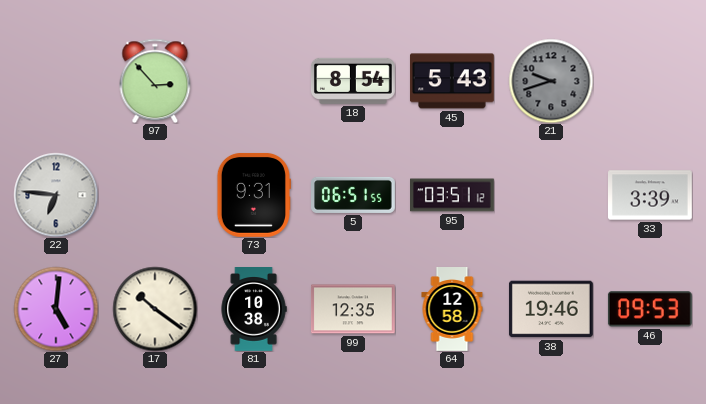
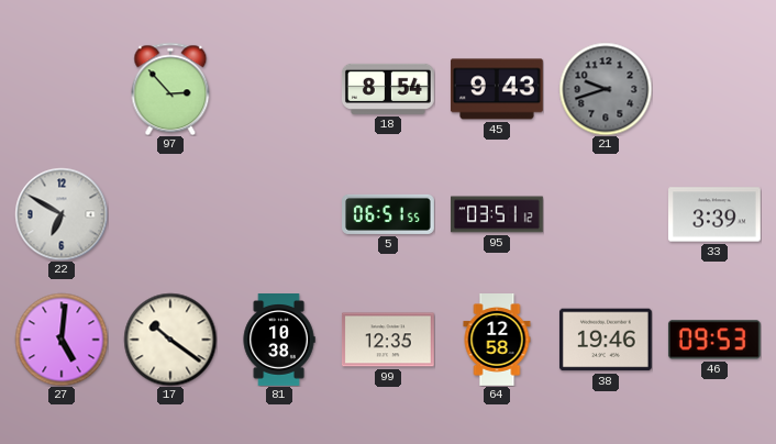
45: 5:43 -> 9:43
22: 6:46 -> 6:50
73: 9:31 -> none
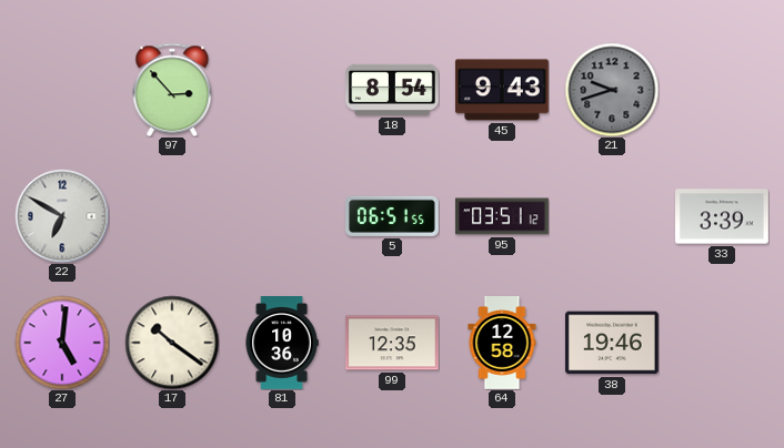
81: 10:38 -> 10:36
46: 09:53 -> none
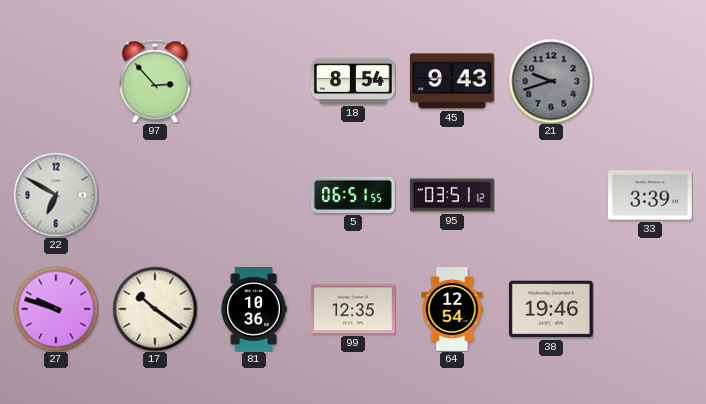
27: 5:01 -> 9:48
64: 12:58 -> 12:54
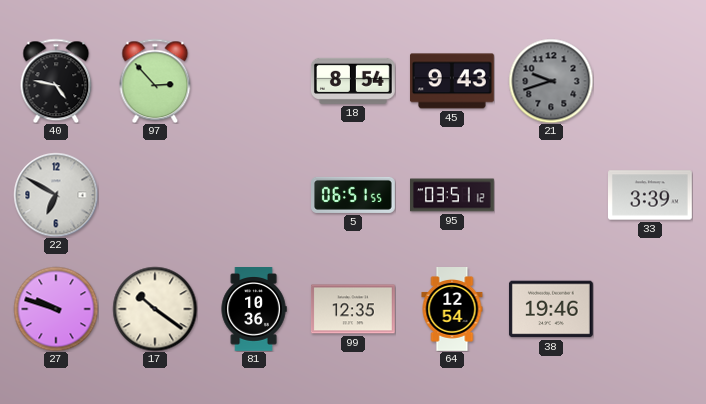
40: none -> 4:47
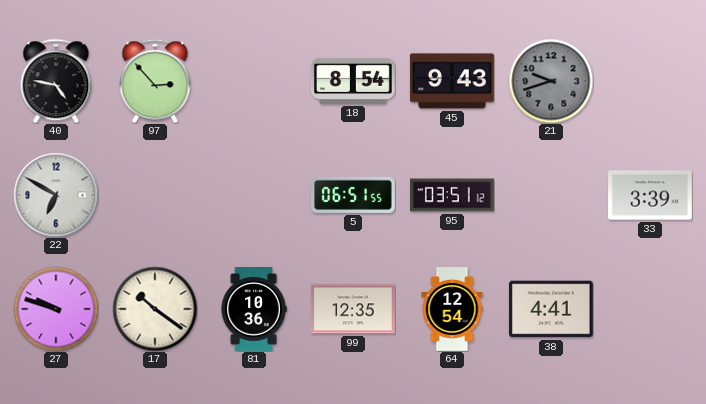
38: 19:46 -> 4:41
